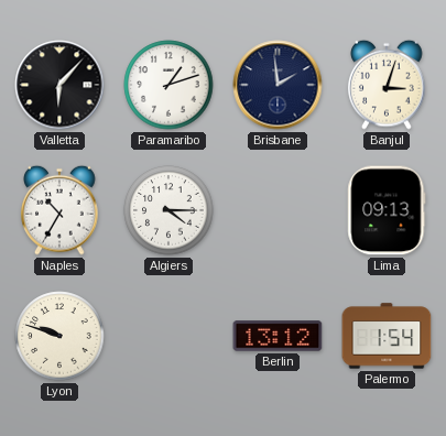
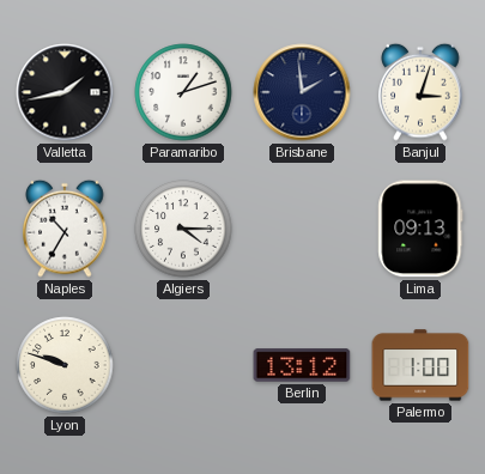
Valletta: 6:07 -> 1:43
Palermo: 1:54 -> 1:00
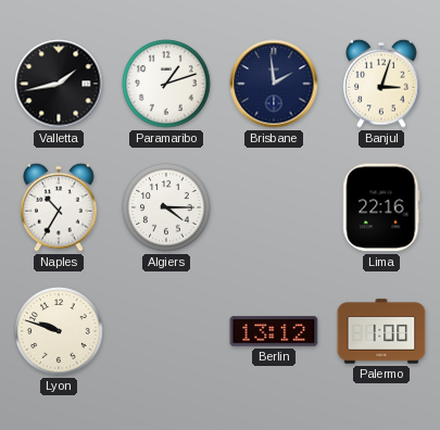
Lima: 09:13 -> 22:16
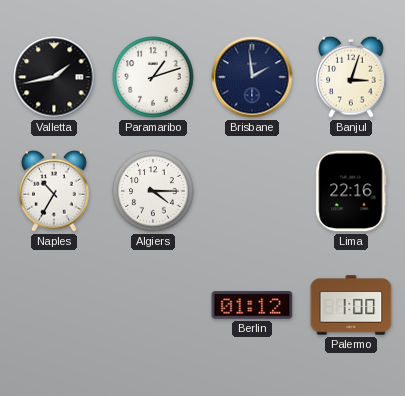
Lyon: 9:48 -> none
Berlin: 13:12 -> 01:12
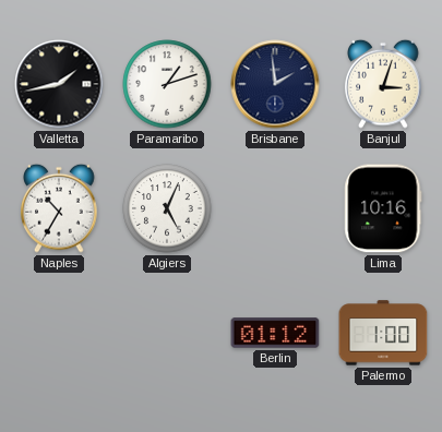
Algiers: 4:15 -> 5:04
Lima: 22:16 -> 10:16
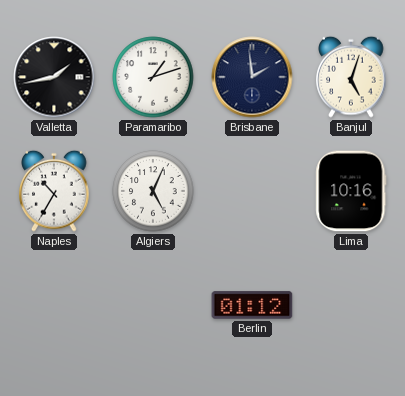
Banjul: 3:03 -> 5:03
Palermo: 1:00 -> none
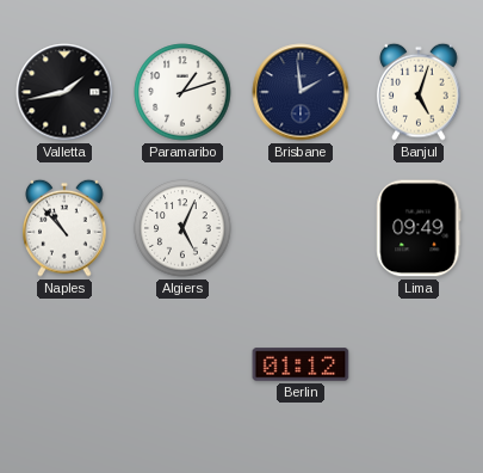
Naples: 10:35 -> 10:53
Lima: 10:16 -> 09:49
